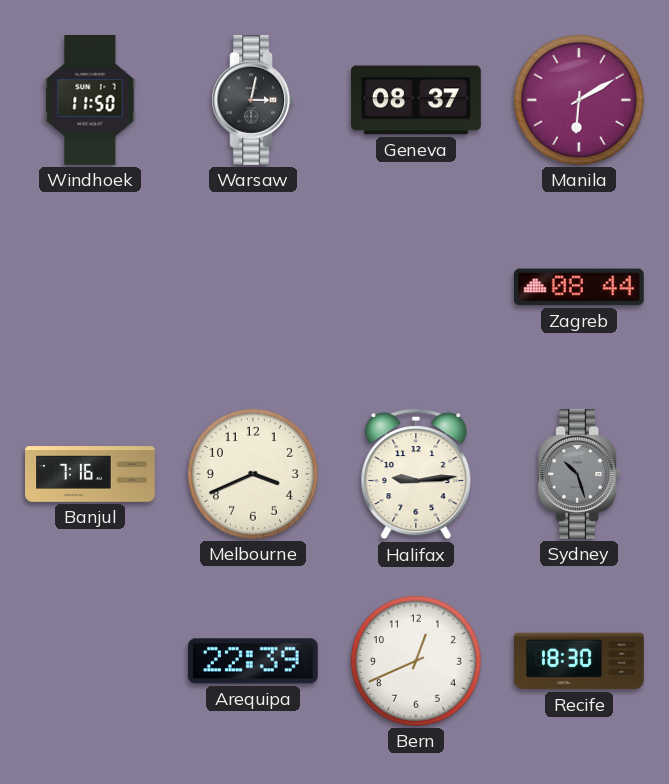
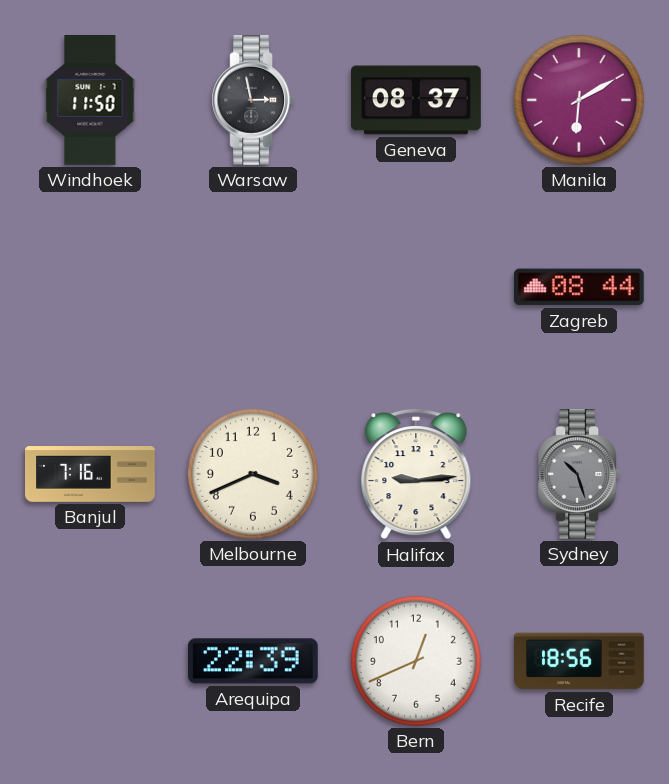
Warsaw: 3:02 -> 2:58
Recife: 18:30 -> 18:56
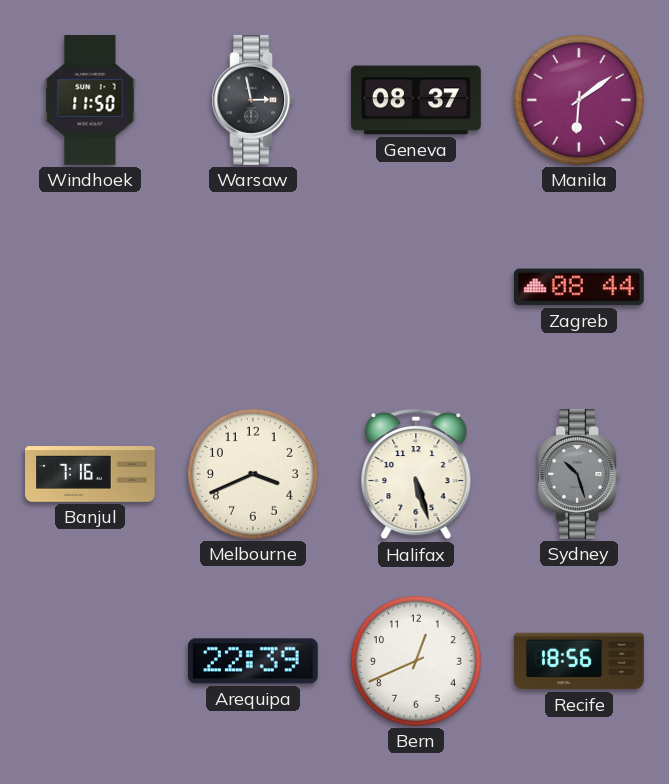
Manila: 6:10 -> 6:09
Halifax: 9:14 -> 5:27
